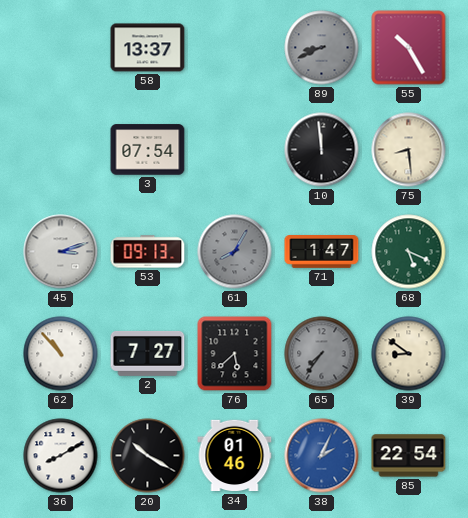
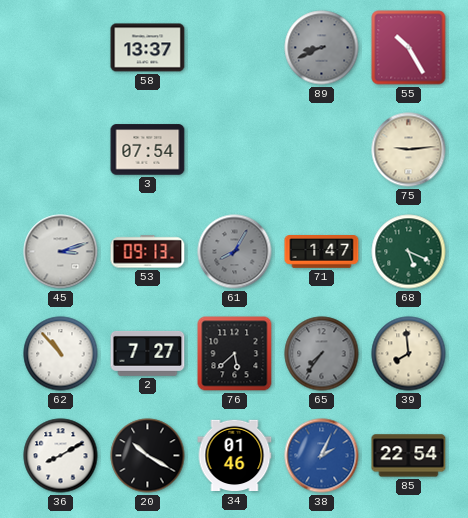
10: 11:59 -> none
75: 8:29 -> 9:14
39: 8:51 -> 7:59
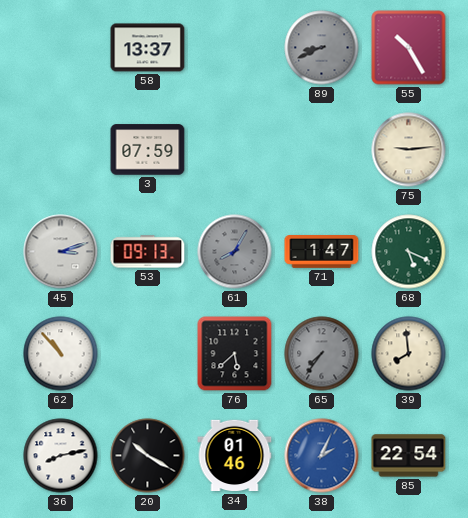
3: 07:54 -> 07:59
2: 7:27 -> none
36: 8:10 -> 8:13
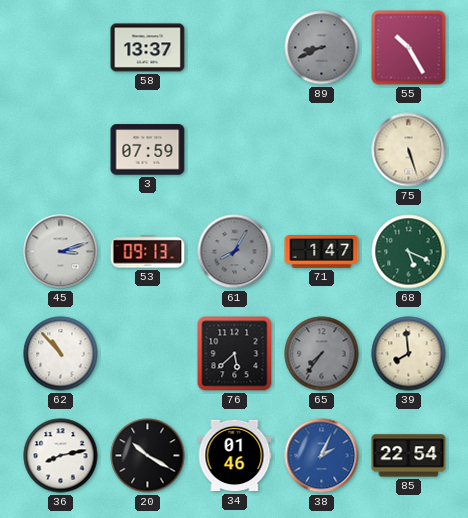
75: 9:14 -> 5:27
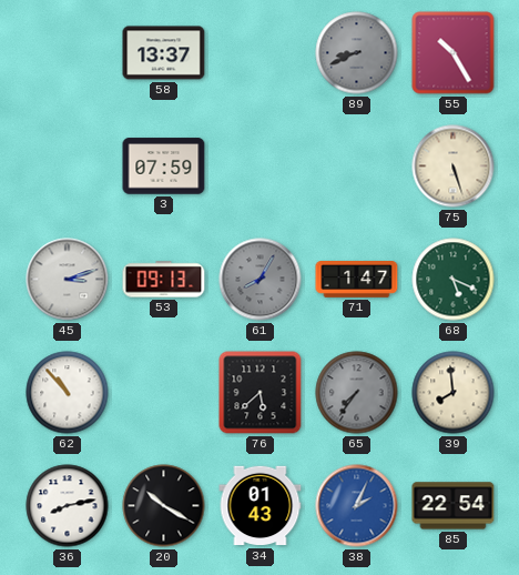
34: 01:46 -> 01:43
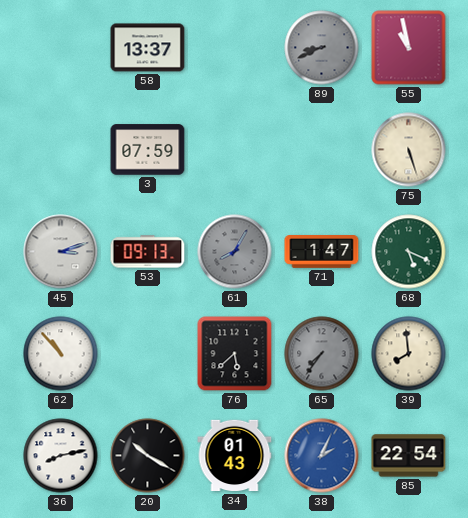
55: 10:25 -> 10:58
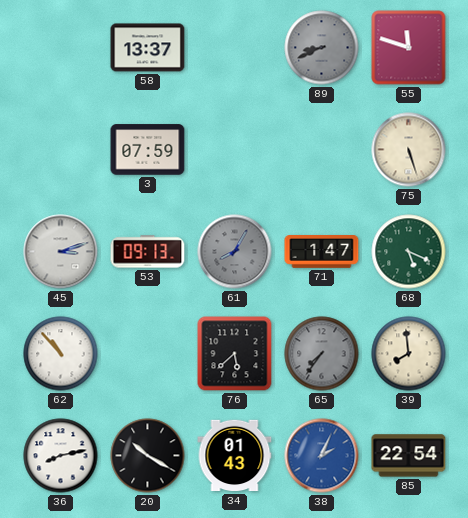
55: 10:58 -> 11:48
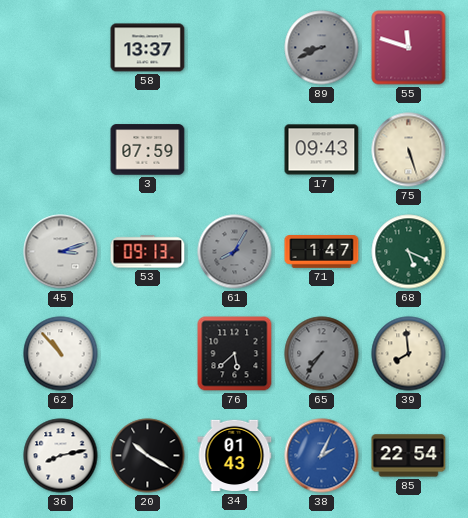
17: none -> 09:43
